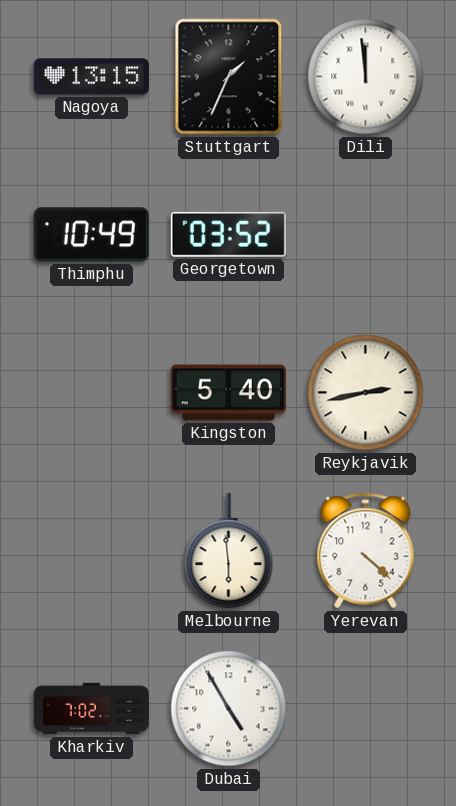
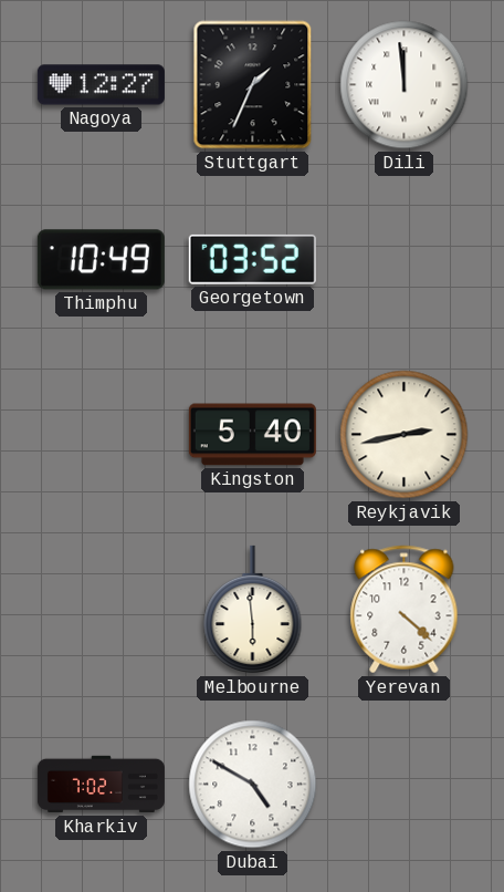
Nagoya: 13:15 -> 12:27
Dubai: 4:55 -> 4:50
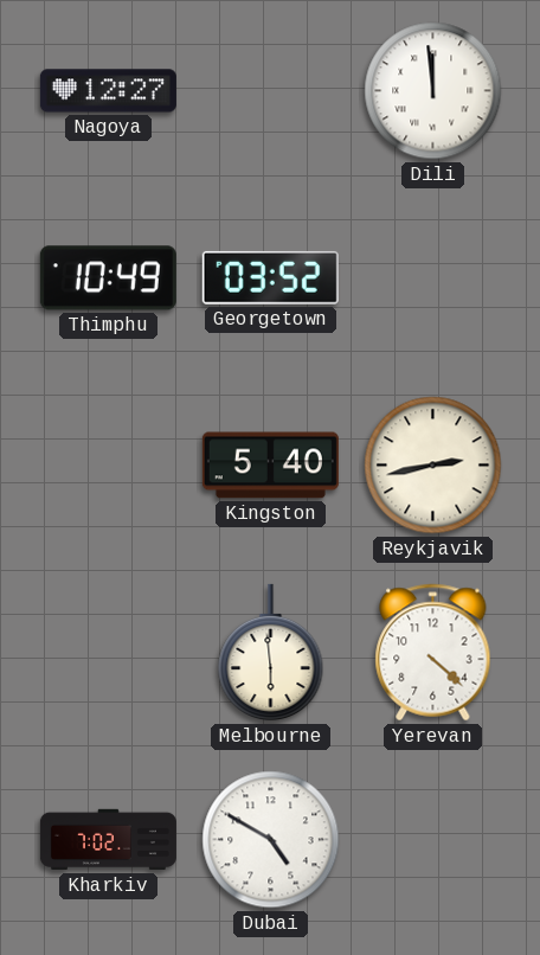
Stuttgart: 1:34 -> none
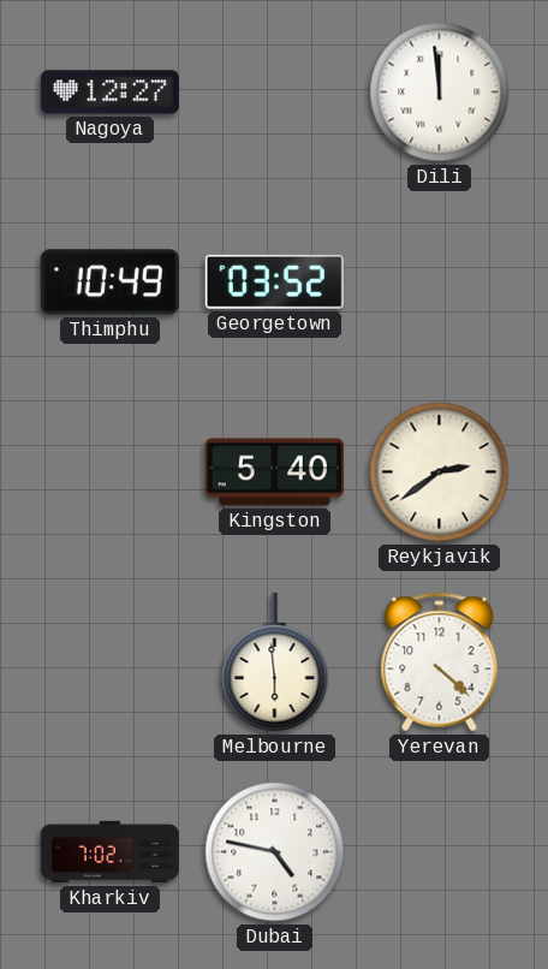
Reykjavik: 2:43 -> 2:39
Dubai: 4:50 -> 4:47
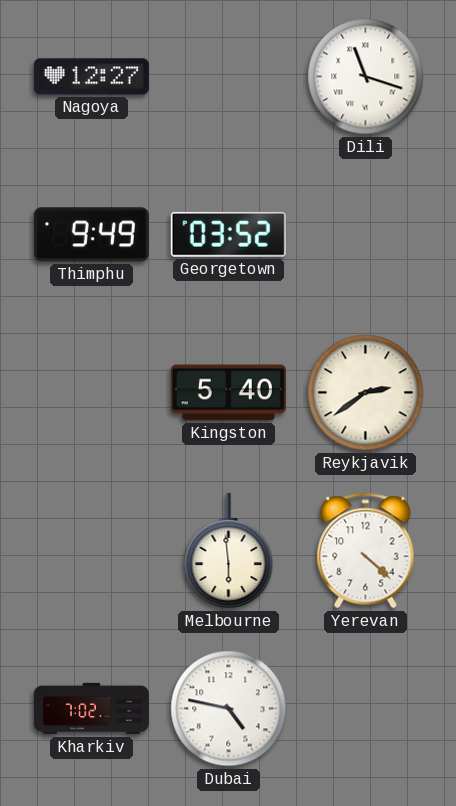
Dili: 11:59 -> 11:18
Thimphu: 10:49 -> 9:49
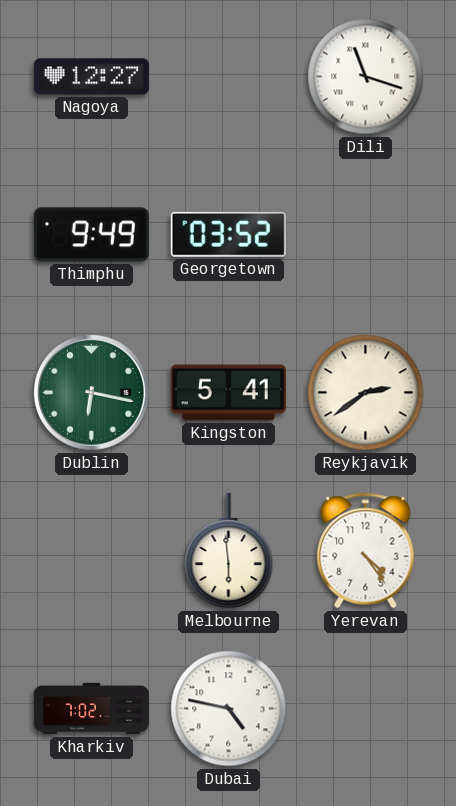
Dublin: none -> 6:17
Kingston: 5:40 -> 5:41
Yerevan: 4:22 -> 4:24
